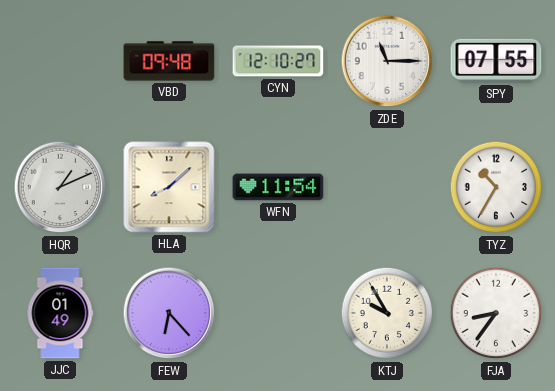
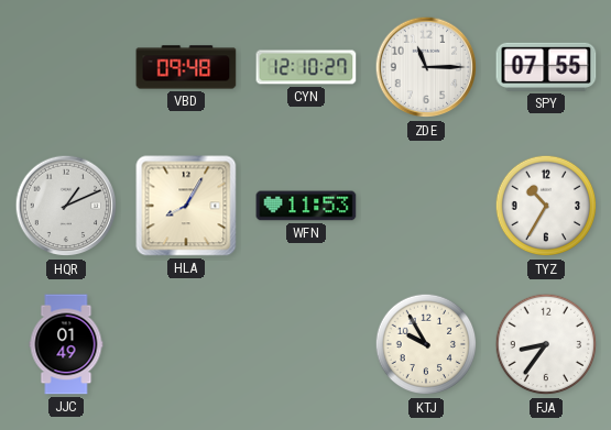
HLA: 8:08 -> 8:05
WFN: 11:54 -> 11:53
FEW: 6:23 -> none
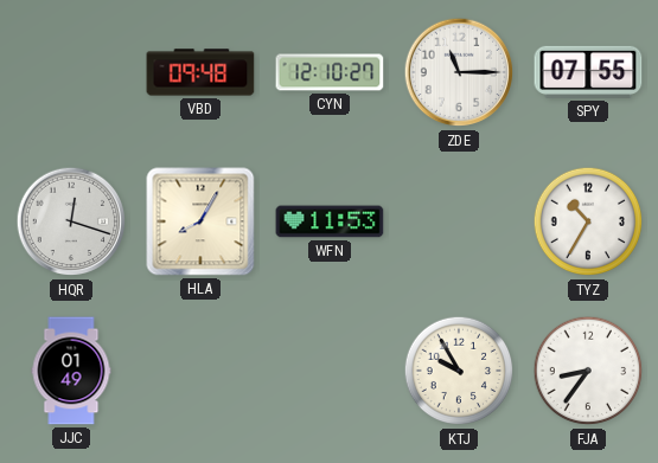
HQR: 1:11 -> 12:18
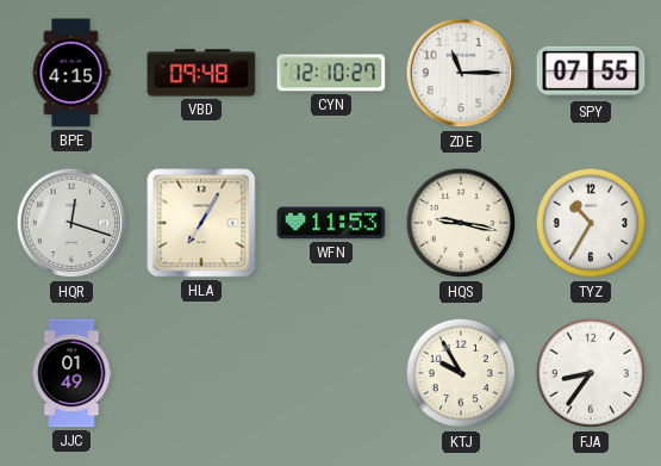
BPE: none -> 4:15
HLA: 8:05 -> 7:05
HQS: none -> 9:17
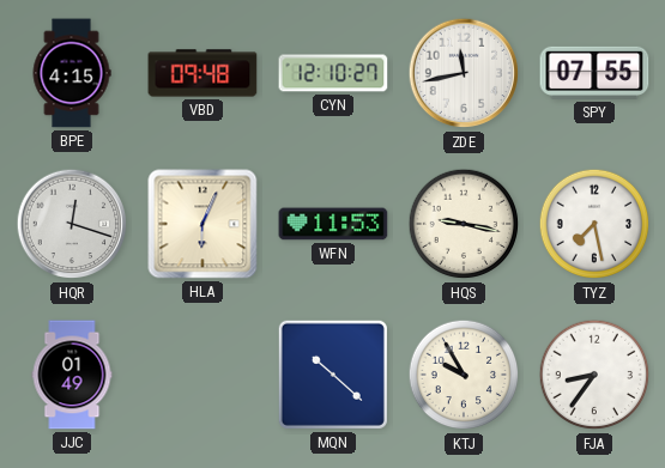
ZDE: 11:15 -> 11:43
HLA: 7:05 -> 6:04
TYZ: 10:35 -> 7:28
MQN: none -> 10:22
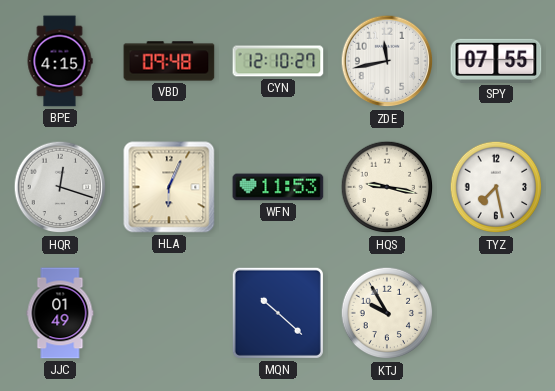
FJA: 8:36 -> none
